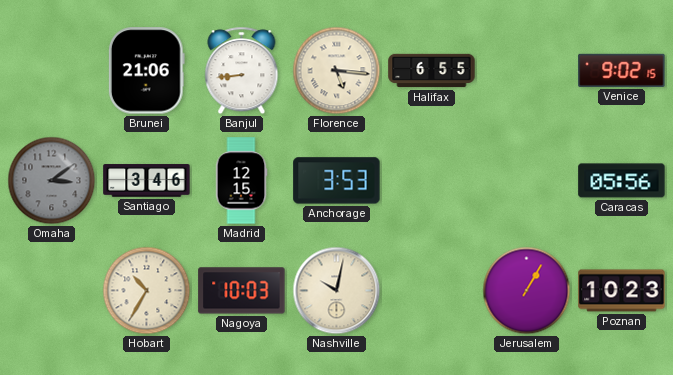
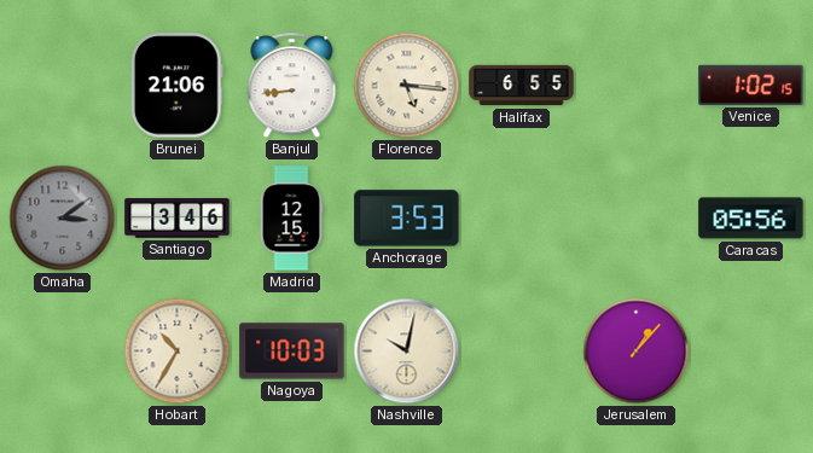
Venice: 9:02 -> 1:02
Jerusalem: 1:05 -> 1:07
Poznan: 10:23 -> none
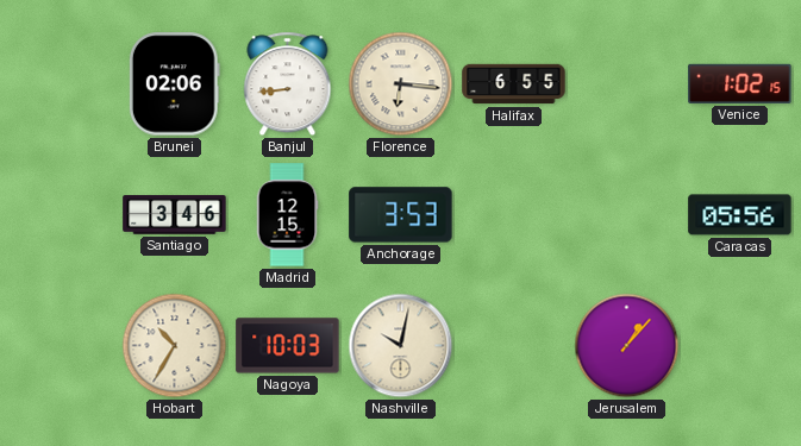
Brunei: 21:06 -> 02:06
Florence: 5:16 -> 6:16
Omaha: 3:09 -> none
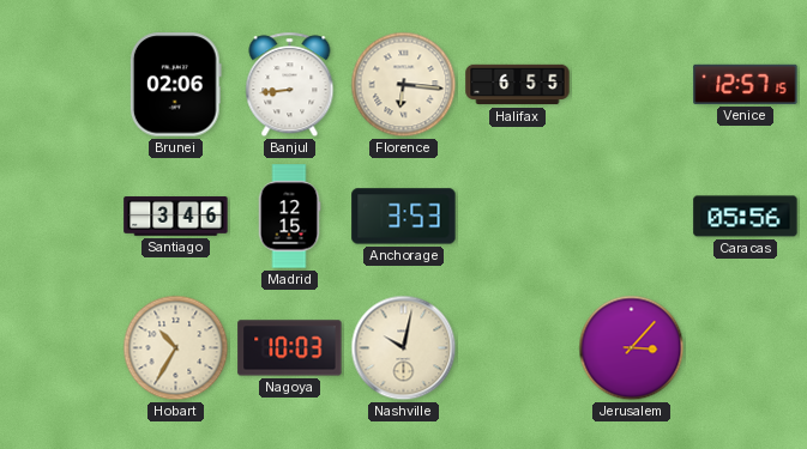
Venice: 1:02 -> 12:57
Jerusalem: 1:07 -> 3:07
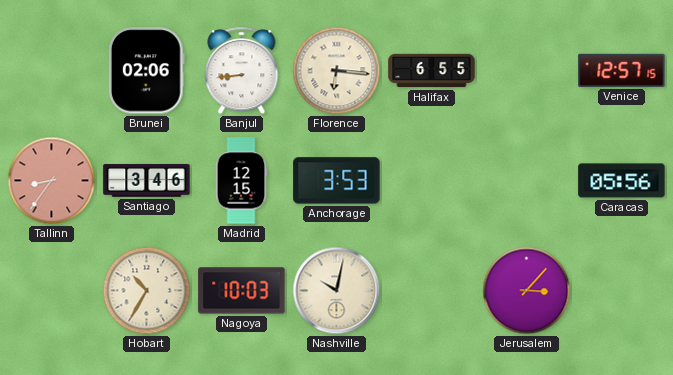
Tallinn: none -> 8:36
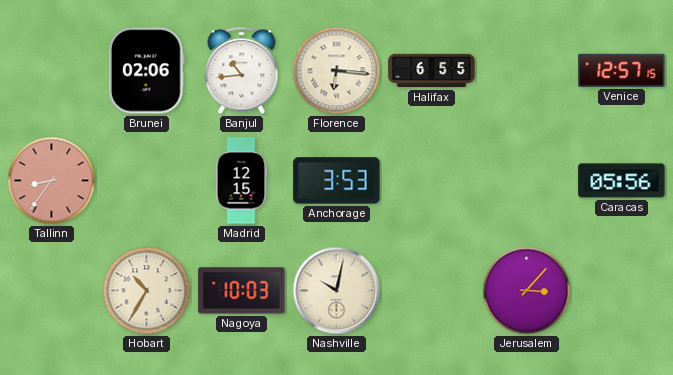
Banjul: 8:44 -> 10:44
Santiago: 3:46 -> none
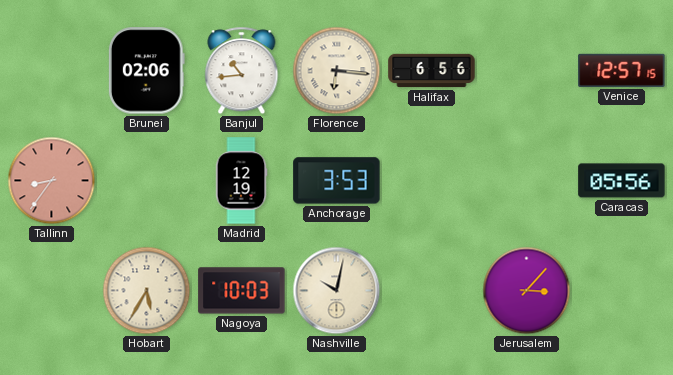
Halifax: 6:55 -> 6:56
Madrid: 12:15 -> 12:19
Hobart: 10:35 -> 5:35
